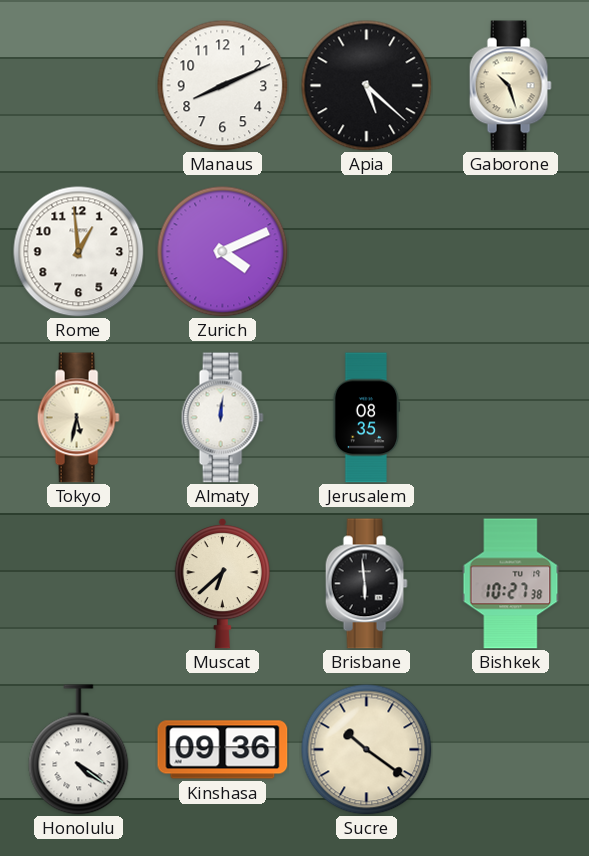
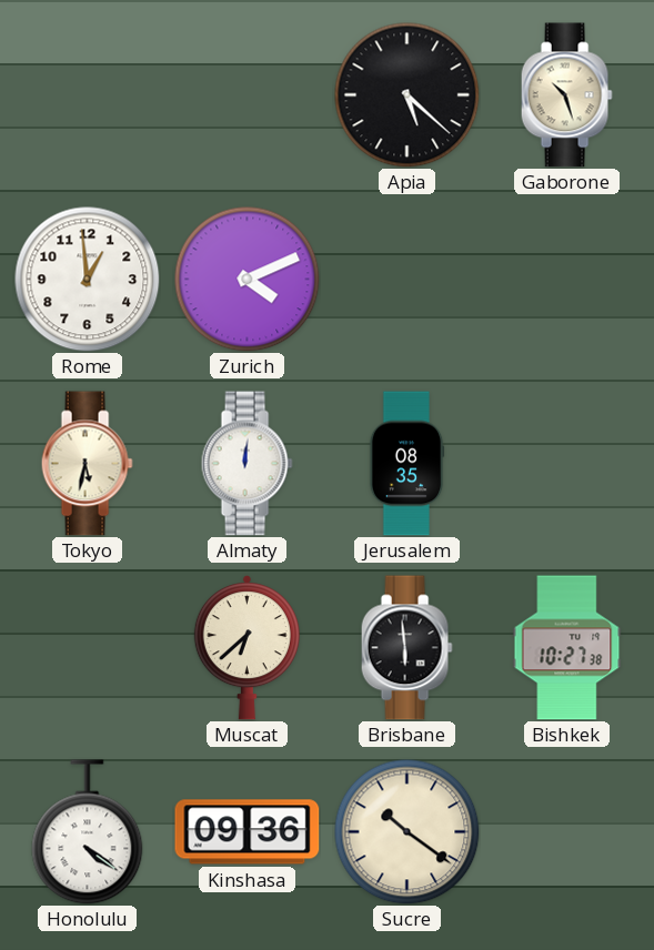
Manaus: 8:11 -> none
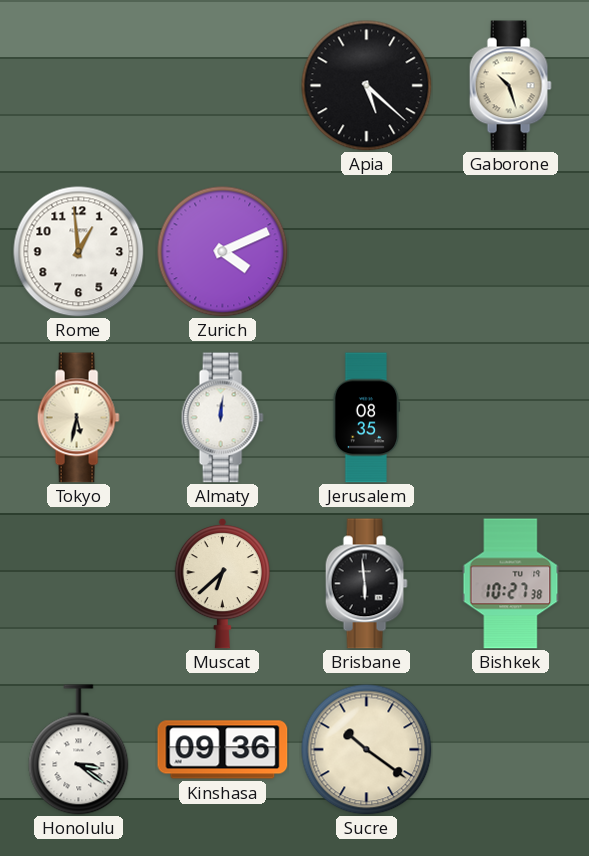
Honolulu: 4:21 -> 3:21
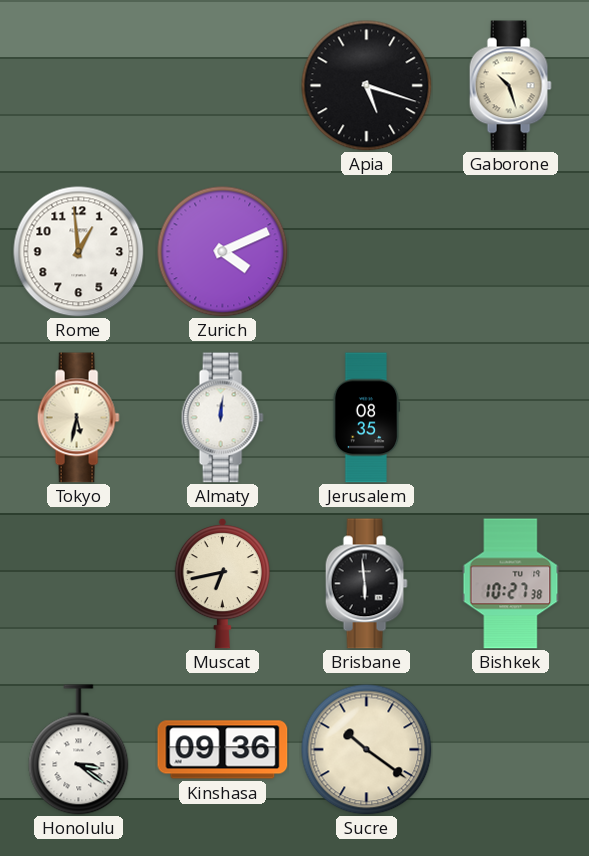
Apia: 5:22 -> 5:18
Muscat: 6:38 -> 6:43
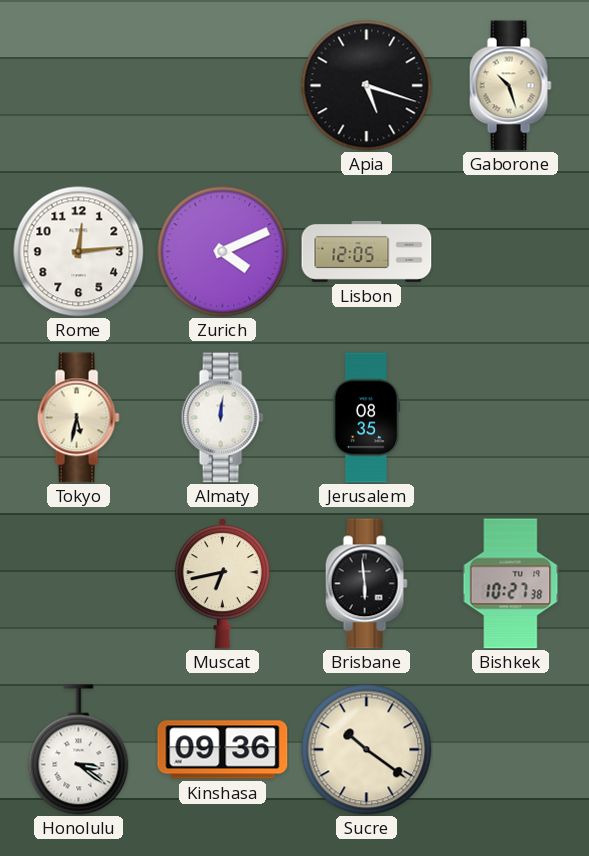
Rome: 12:59 -> 12:14
Lisbon: none -> 12:05
